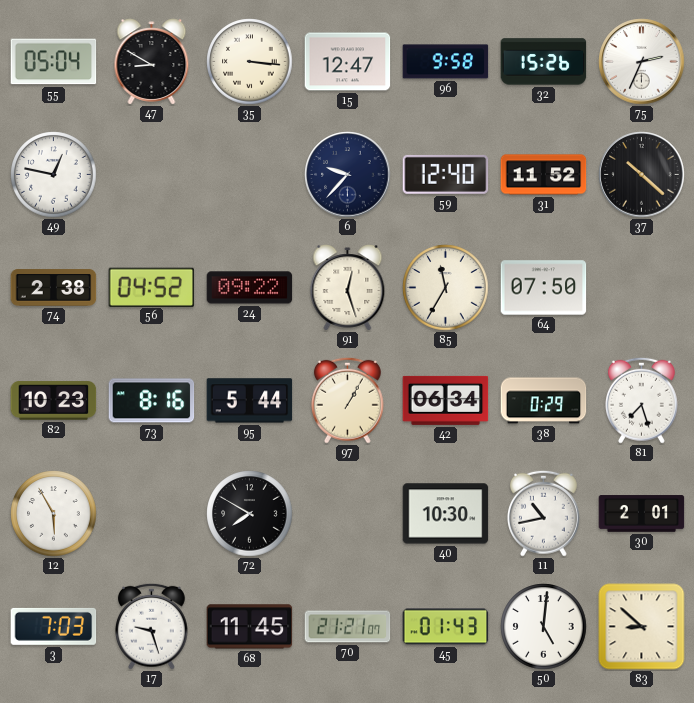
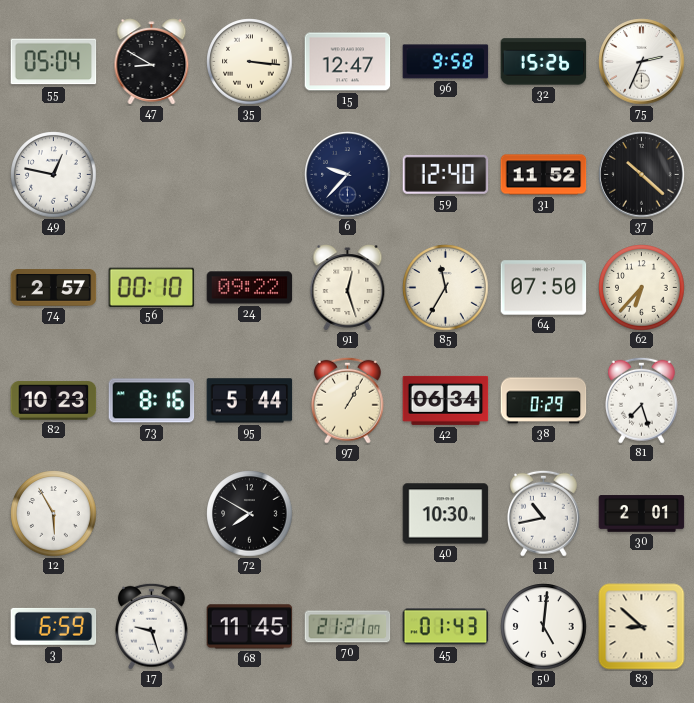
74: 2:38 -> 2:57
56: 04:52 -> 00:10
62: none -> 6:37
3: 7:03 -> 6:59
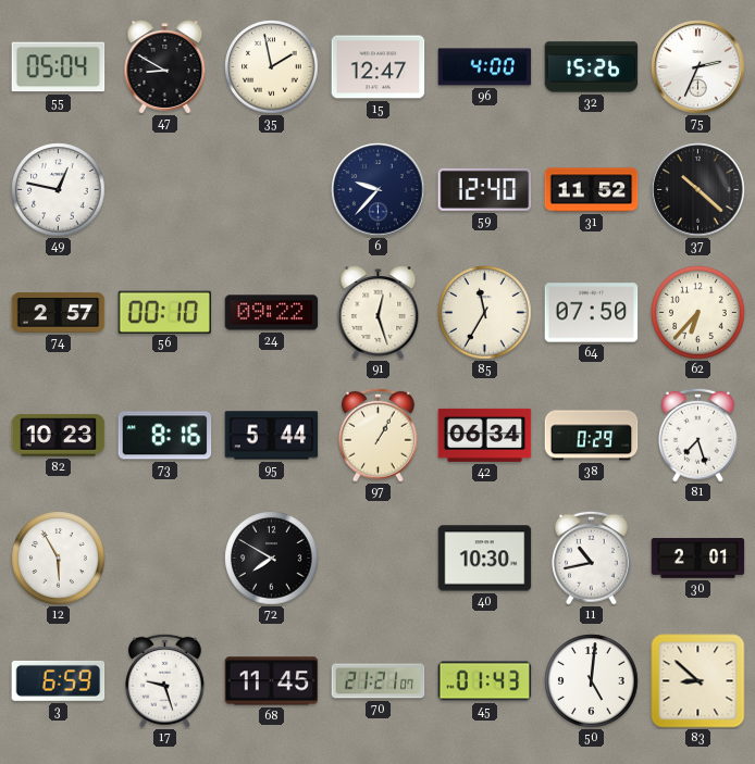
35: 3:16 -> 1:58
96: 9:58 -> 4:00
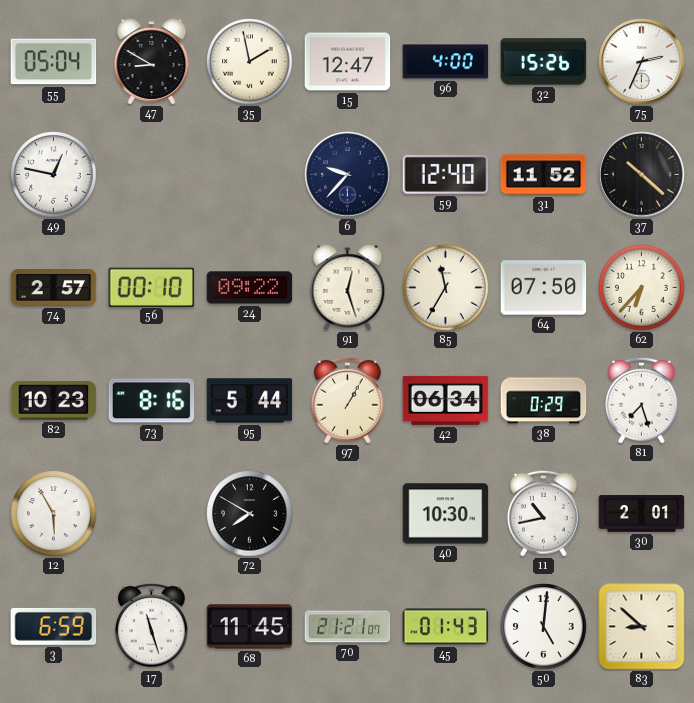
17: 9:27 -> 11:27
